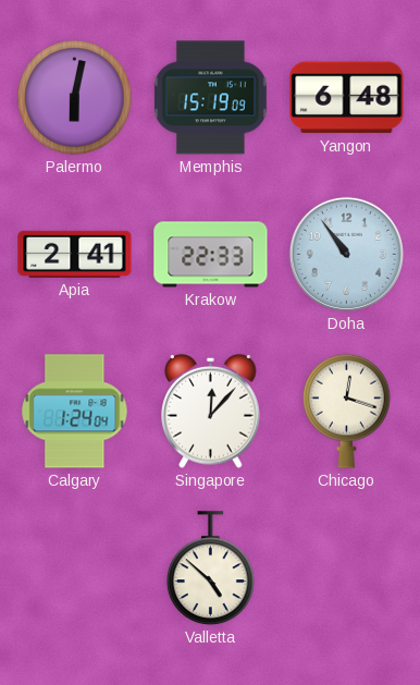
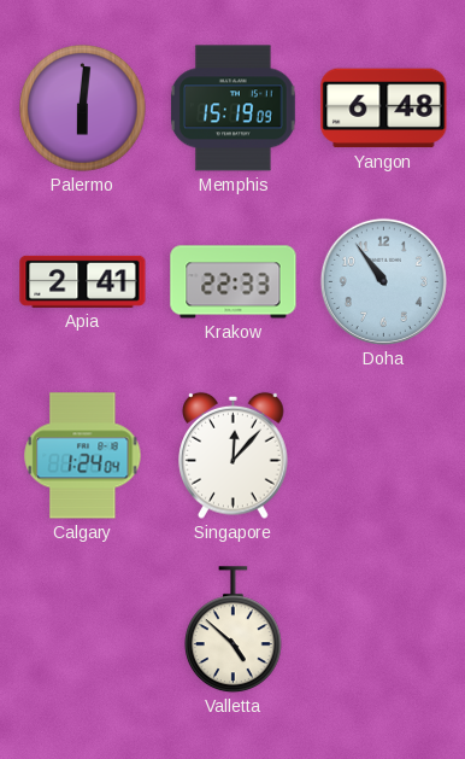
Palermo: 6:02 -> 6:01
Chicago: 12:18 -> none
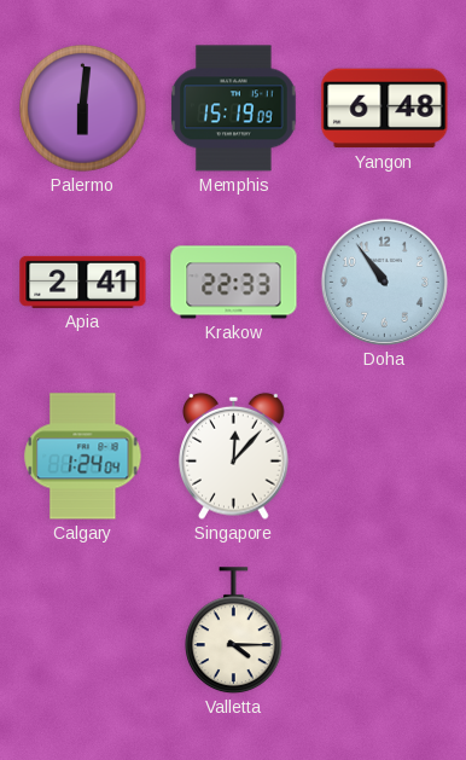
Valletta: 4:52 -> 4:15
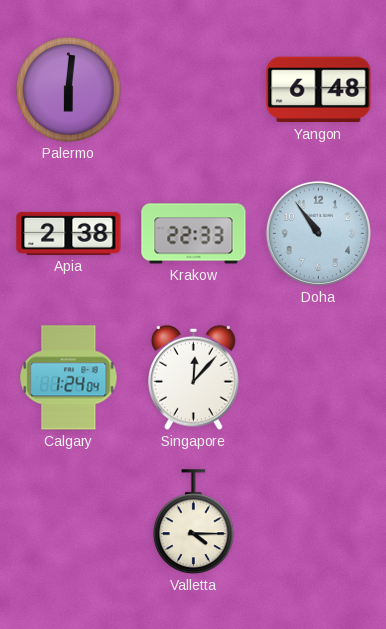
Memphis: 15:19 -> none
Apia: 2:41 -> 2:38
